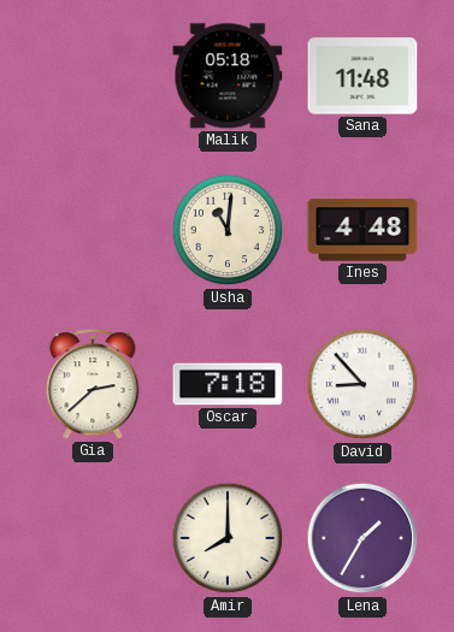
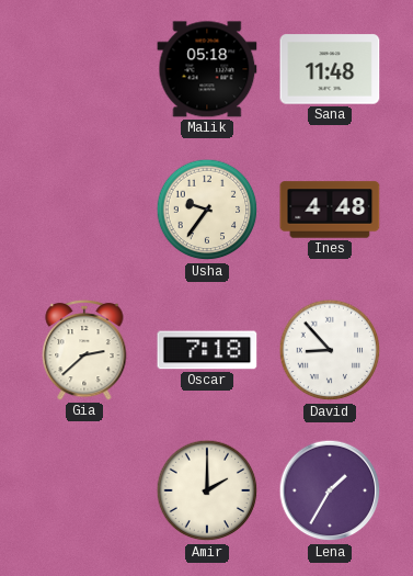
Usha: 11:01 -> 9:36
Amir: 8:00 -> 2:00
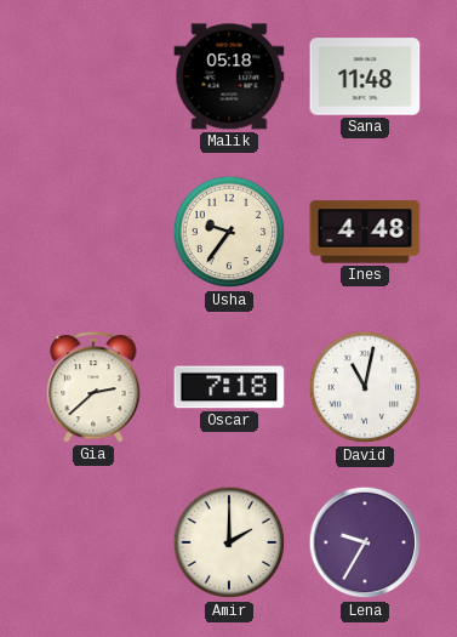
David: 8:53 -> 11:02
Lena: 1:35 -> 9:35
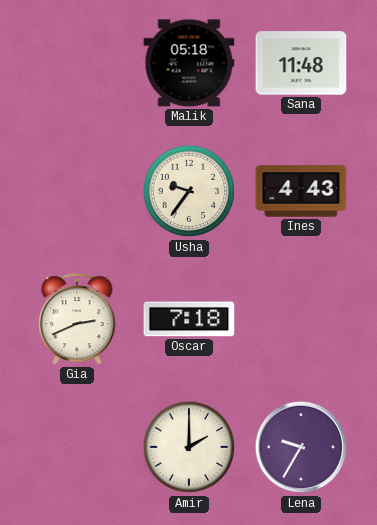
Ines: 4:48 -> 4:43
Gia: 2:38 -> 2:41
David: 11:02 -> none
